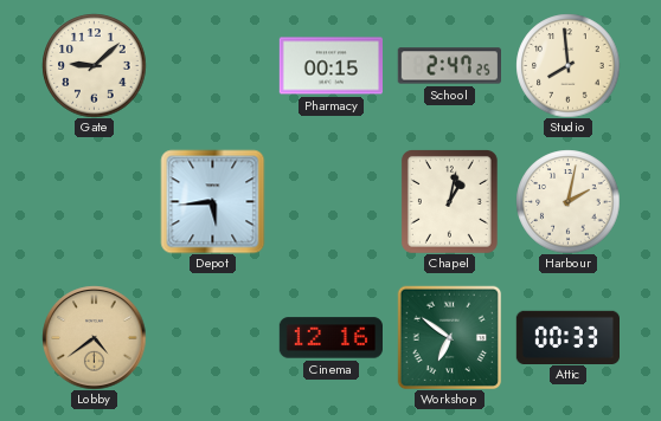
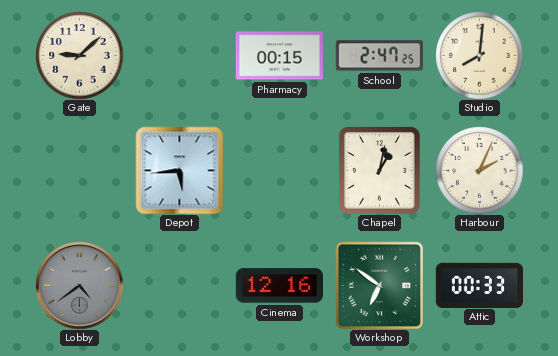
Studio: 7:59 -> 8:01
Harbour: 2:02 -> 2:04
Lobby dial: champagne -> grey
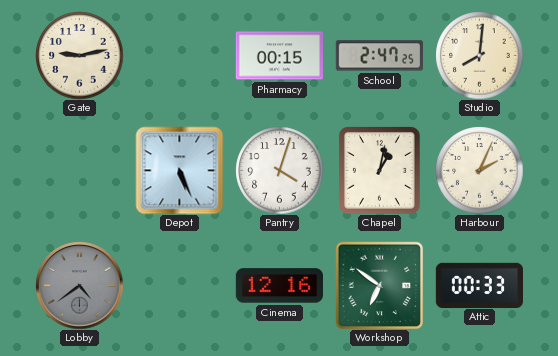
Gate: 9:08 -> 9:13
Depot: 5:44 -> 5:26
Pantry: none -> 4:03
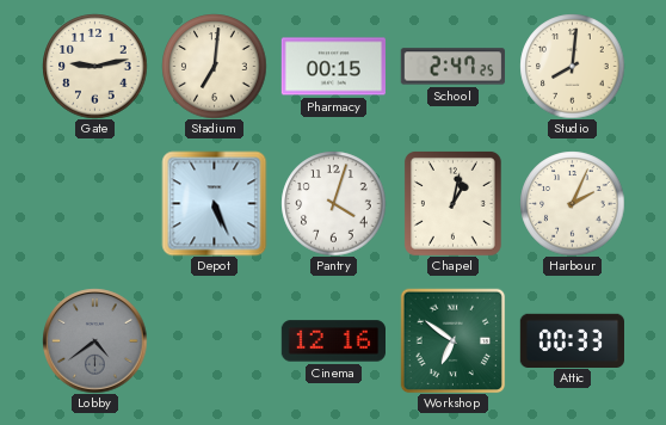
Stadium: none -> 7:01
